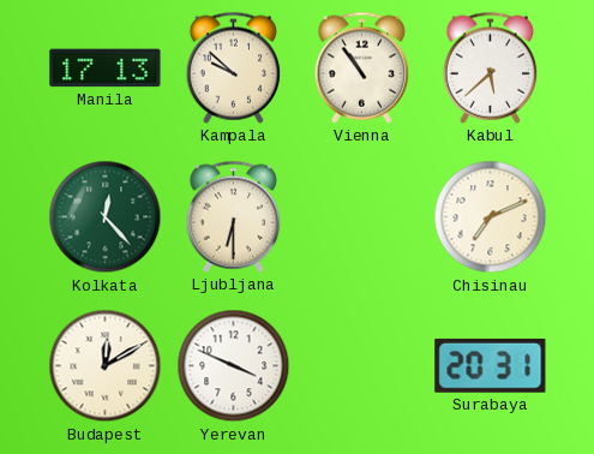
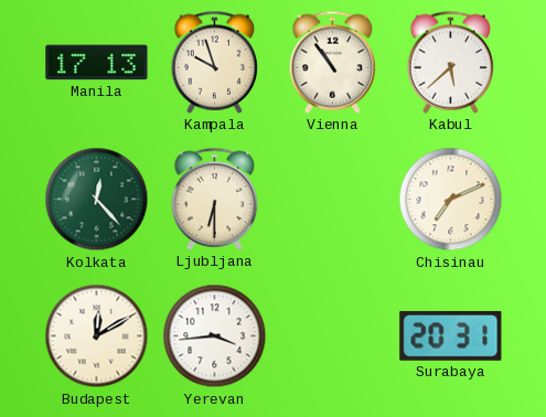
Kampala: 9:52 -> 9:57
Yerevan: 3:49 -> 3:44
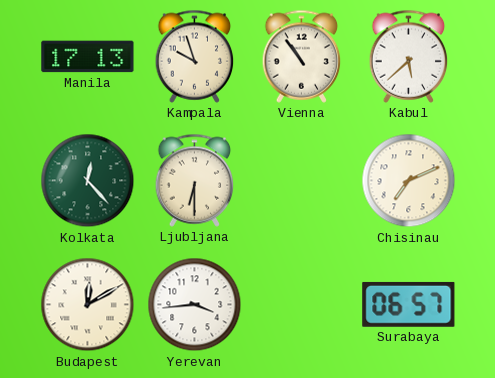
Surabaya: 20:31 -> 06:57
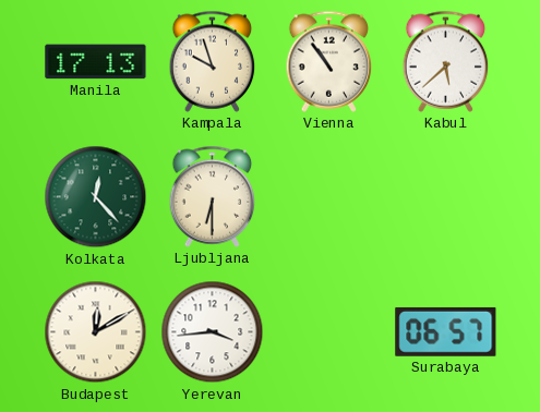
Chisinau: 7:11 -> none
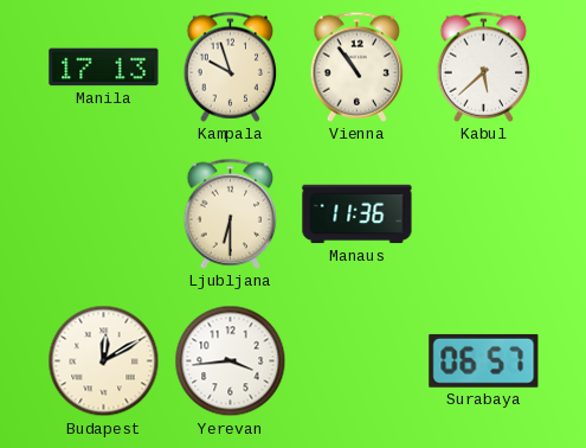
Kolkata: 12:23 -> none
Manaus: none -> 11:36
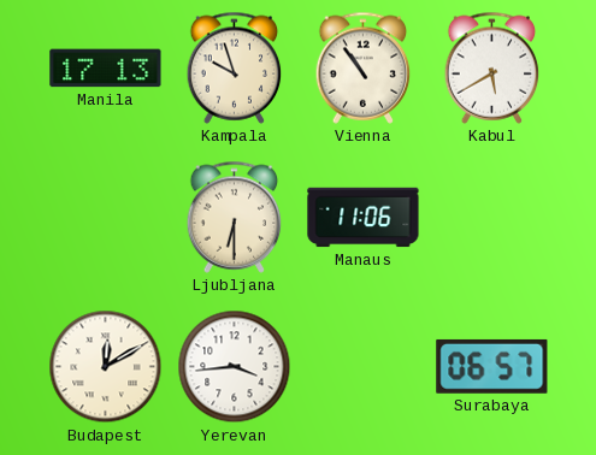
Kabul: 5:38 -> 5:40
Manaus: 11:36 -> 11:06
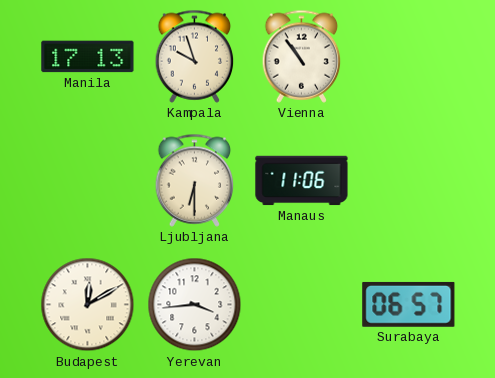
Kabul: 5:40 -> none
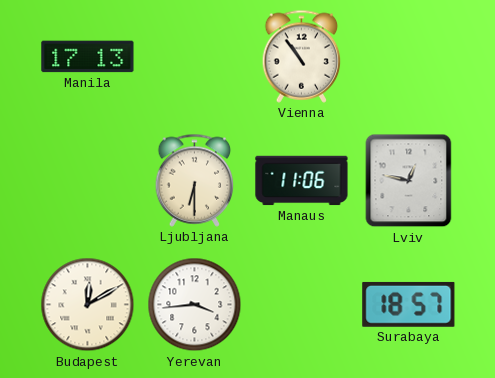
Kampala: 9:57 -> none
Lviv: none -> 12:47
Surabaya: 06:57 -> 18:57
